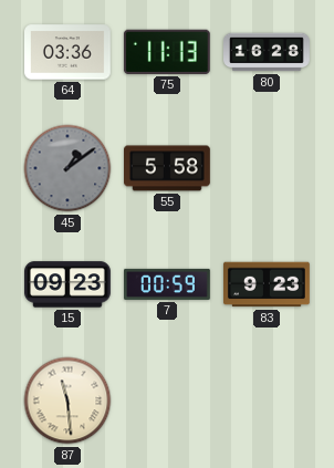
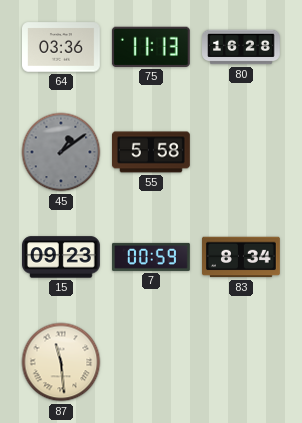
83: 9:23 -> 8:34
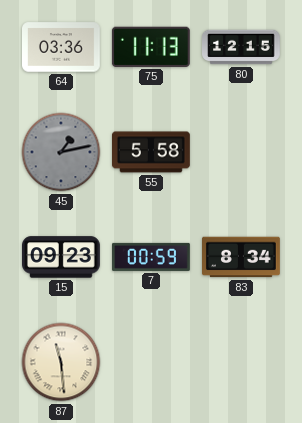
80: 16:28 -> 12:15
45: 1:09 -> 1:13
